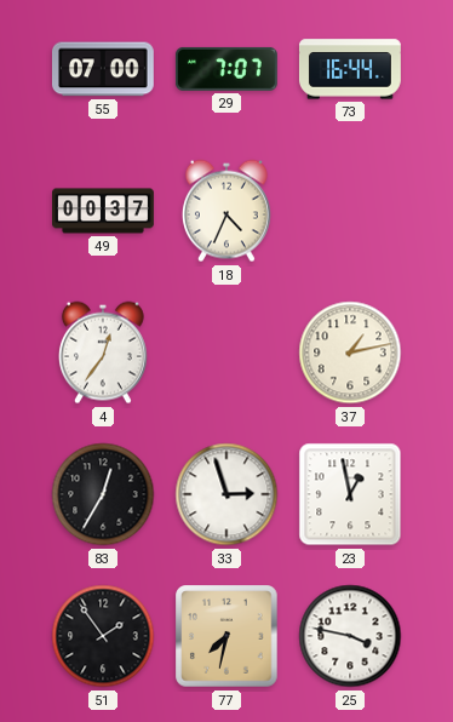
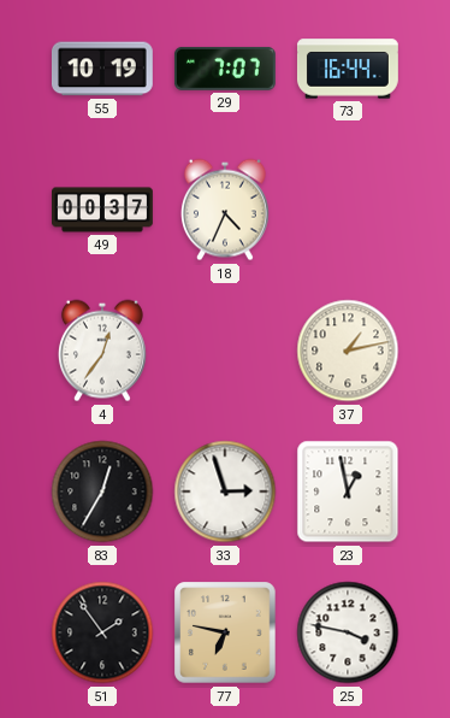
55: 07:00 -> 10:19
77: 7:32 -> 6:47
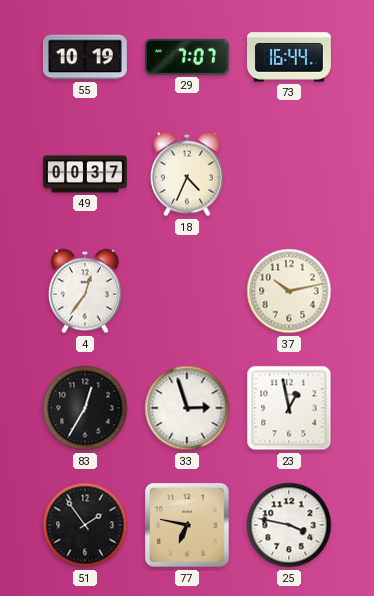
37: 1:13 -> 10:13
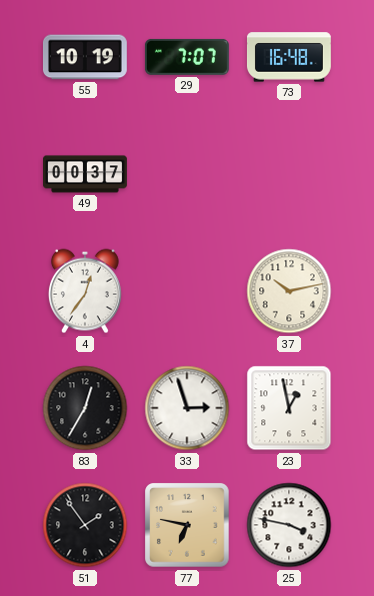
73: 16:44 -> 16:48
18: 4:34 -> none
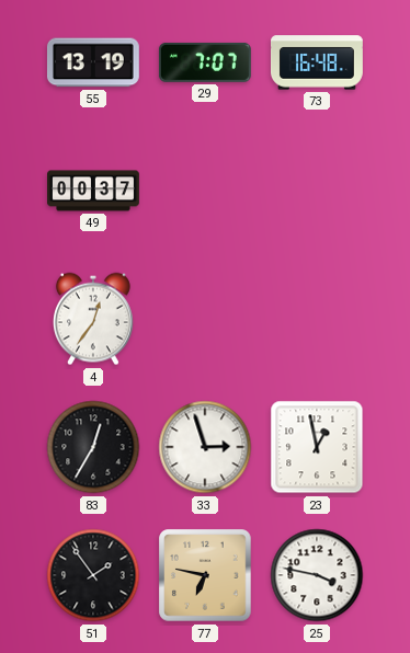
55: 10:19 -> 13:19
37: 10:13 -> none
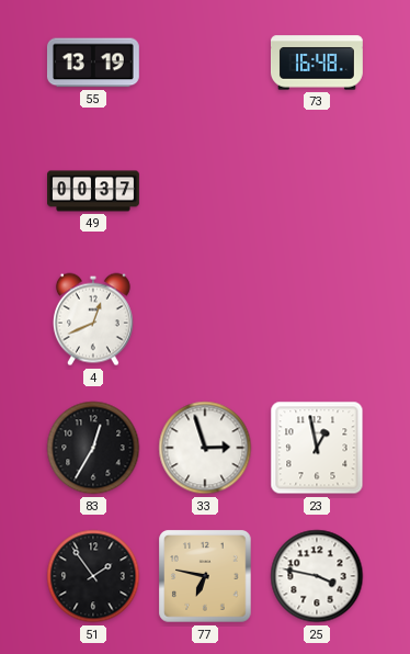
29: 7:07 -> none
4: 12:36 -> 12:41
